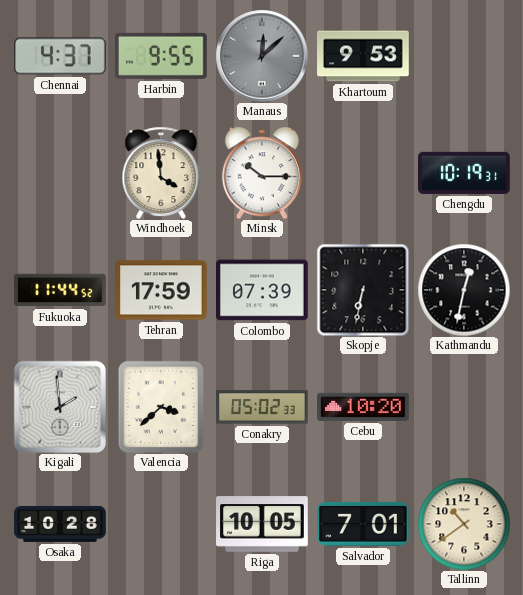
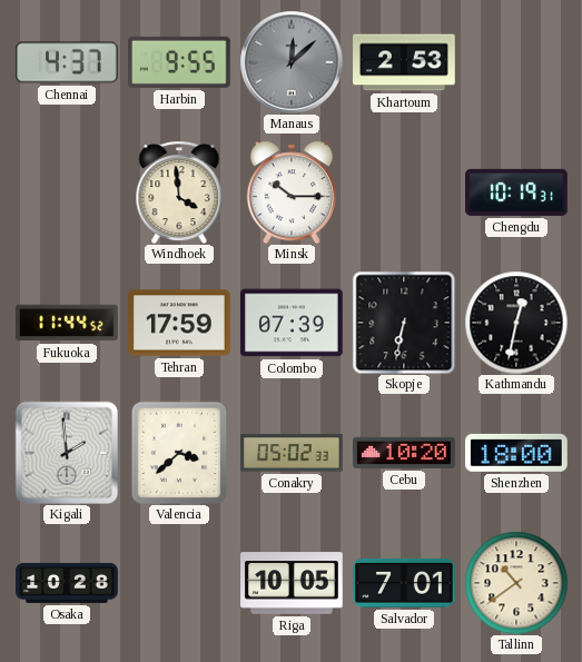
Khartoum: 9:53 -> 2:53
Shenzhen: none -> 18:00
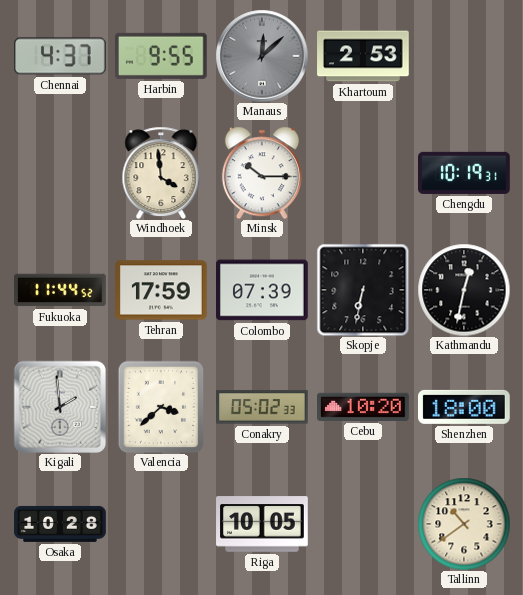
Salvador: 7:01 -> none
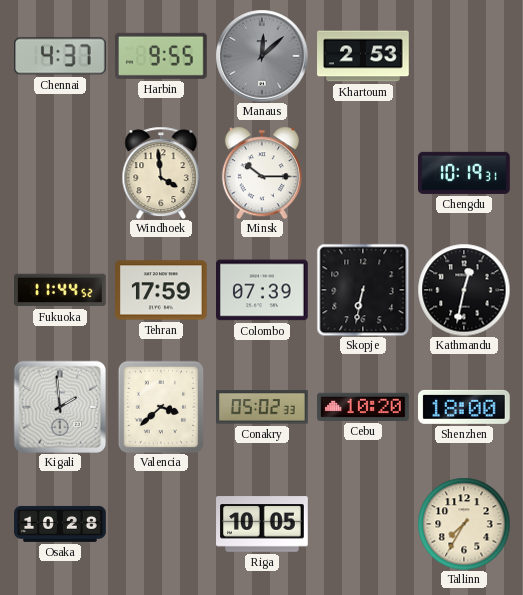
Tallinn: 10:39 -> 7:35
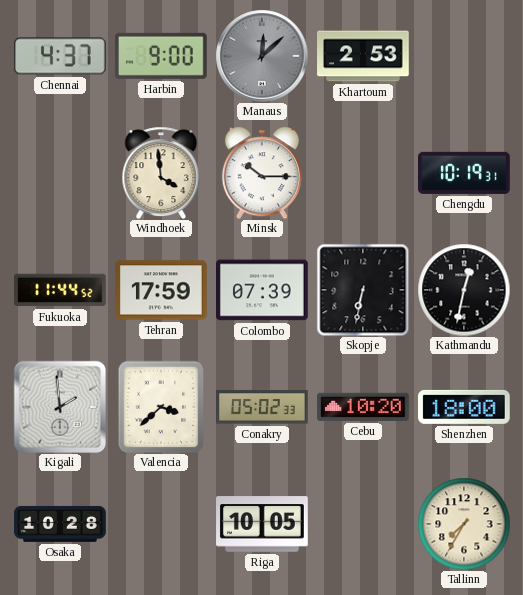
Harbin: 9:55 -> 9:00
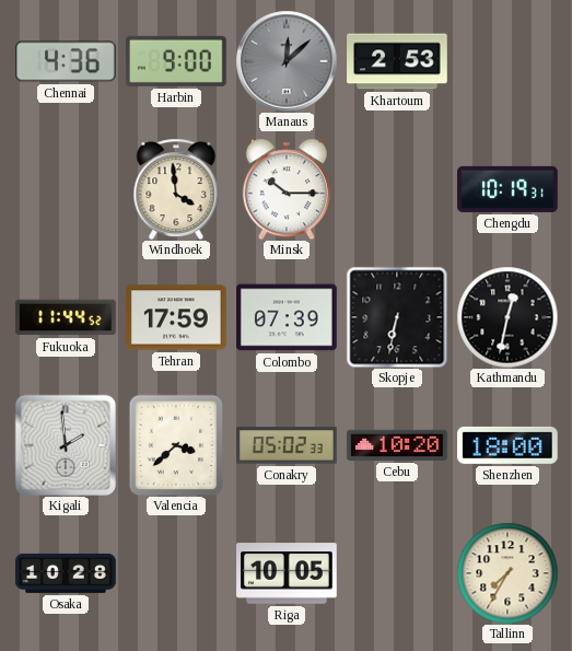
Chennai: 4:37 -> 4:36
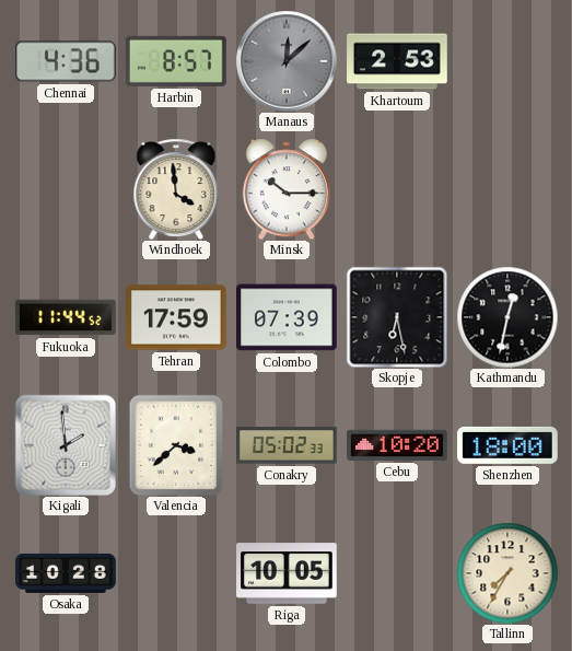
Harbin: 9:00 -> 8:57
Chengdu: 10:19 -> none
Skopje: 6:32 -> 6:28
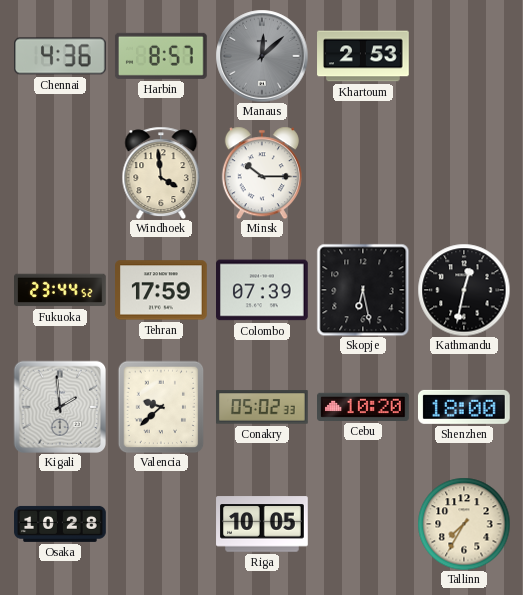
Fukuoka: 11:44 -> 23:44
Valencia: 3:38 -> 9:38
